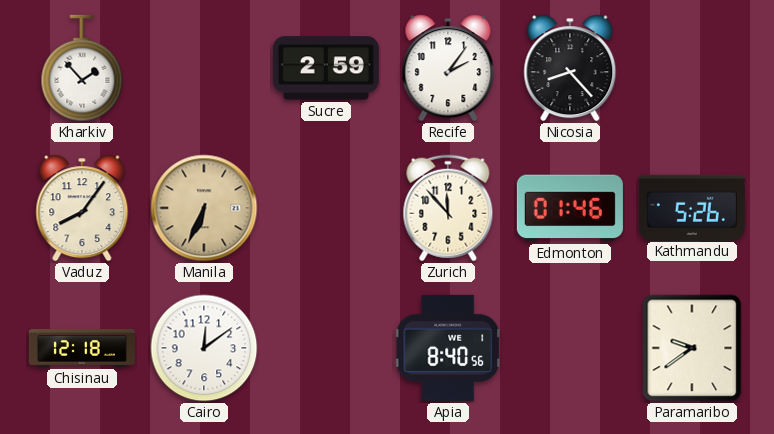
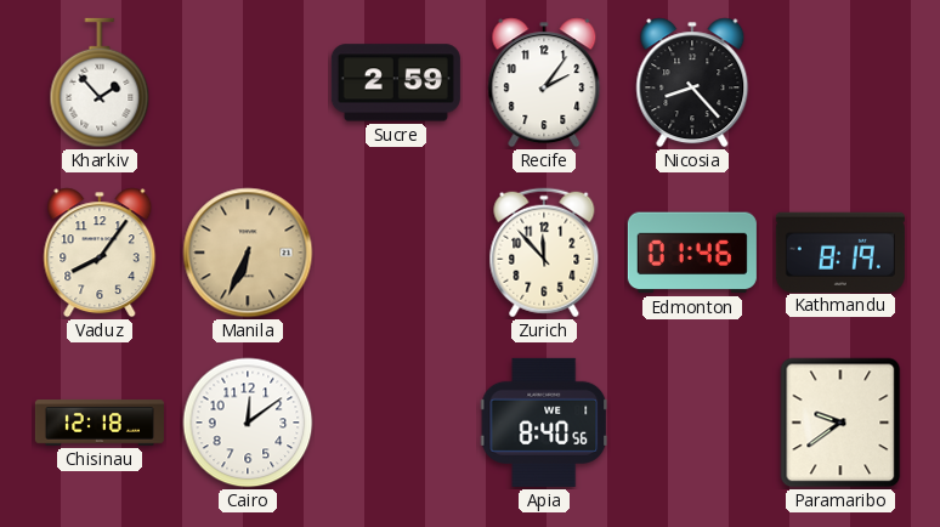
Kathmandu: 5:26 -> 8:19
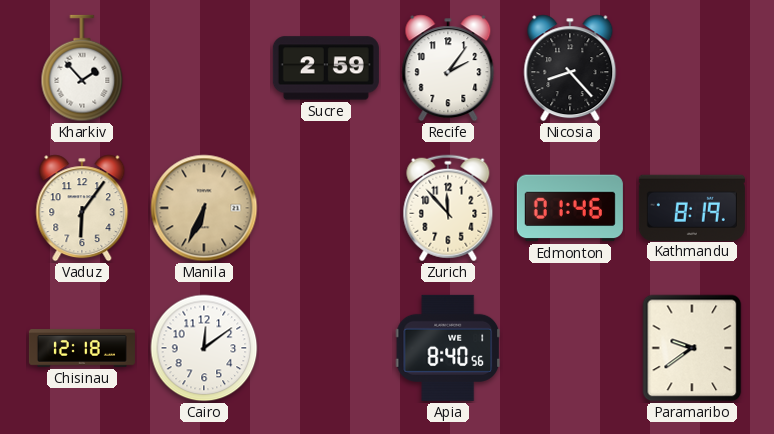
Vaduz: 8:06 -> 6:06
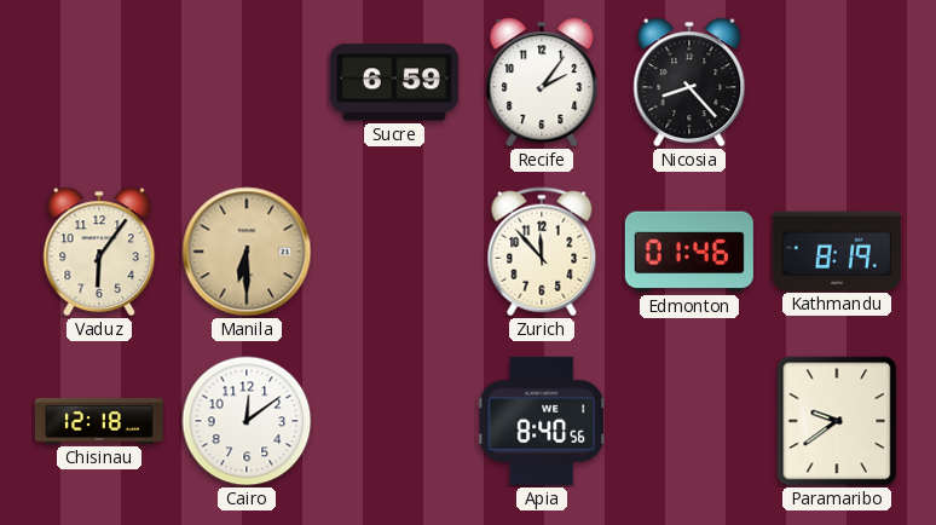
Kharkiv: 1:53 -> none
Sucre: 2:59 -> 6:59
Manila: 6:34 -> 6:30
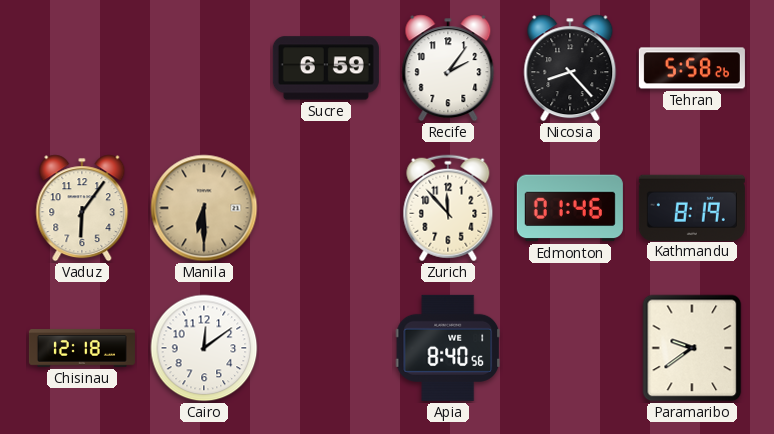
Tehran: none -> 5:58
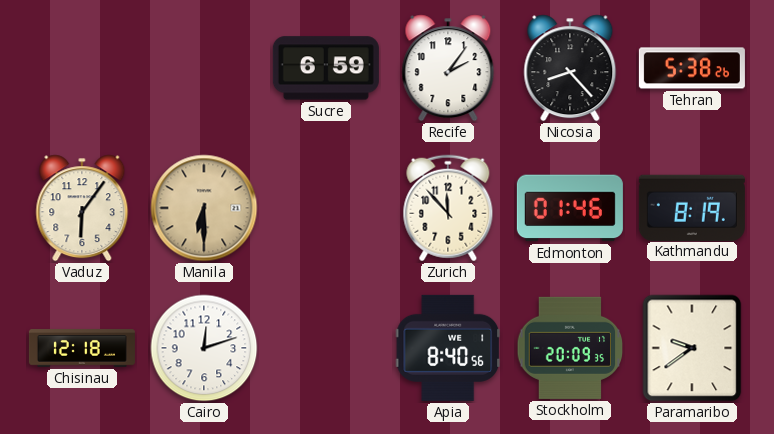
Tehran: 5:58 -> 5:38
Cairo: 12:09 -> 12:12
Stockholm: none -> 20:09
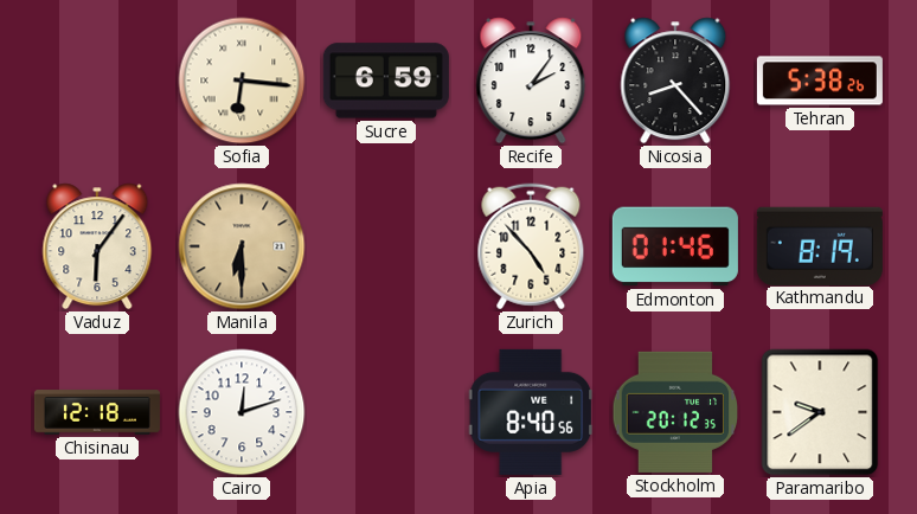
Sofia: none -> 6:16
Zurich: 11:53 -> 4:53
Stockholm: 20:09 -> 20:12
